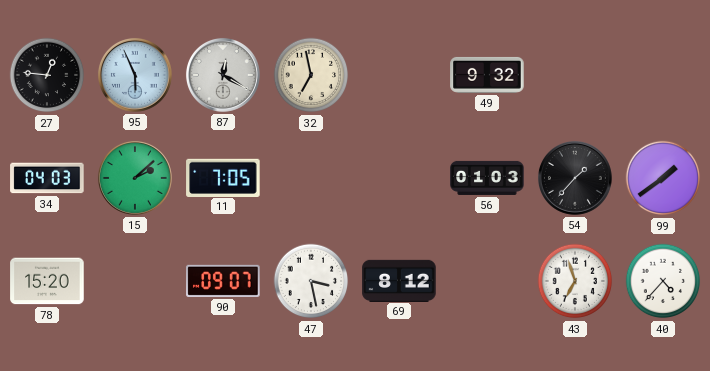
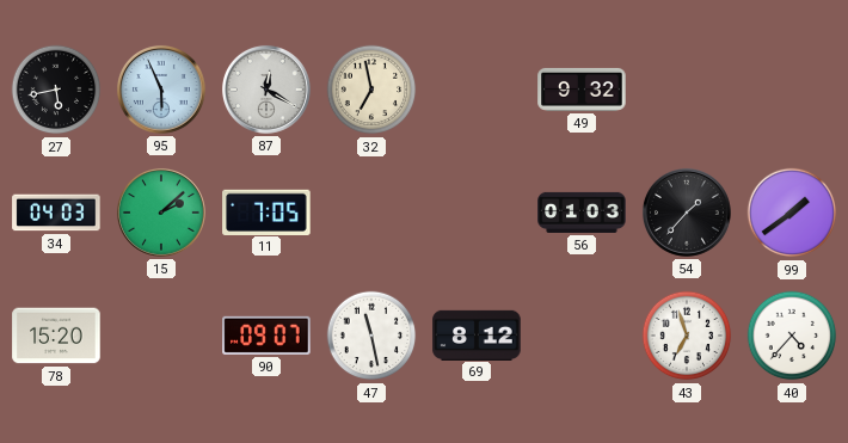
27: 12:46 -> 5:43
47: 3:28 -> 11:28
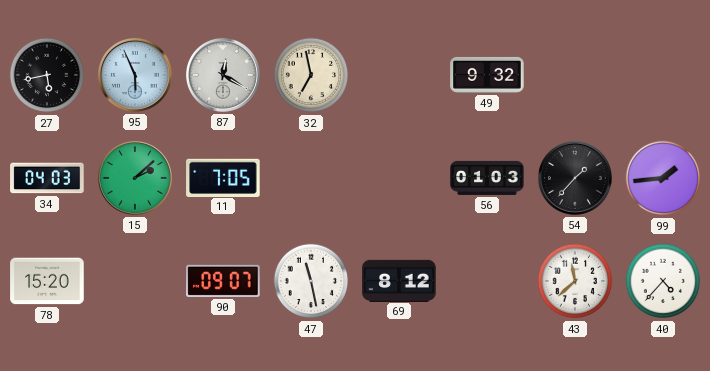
99: 1:39 -> 1:44
43: 6:57 -> 11:38
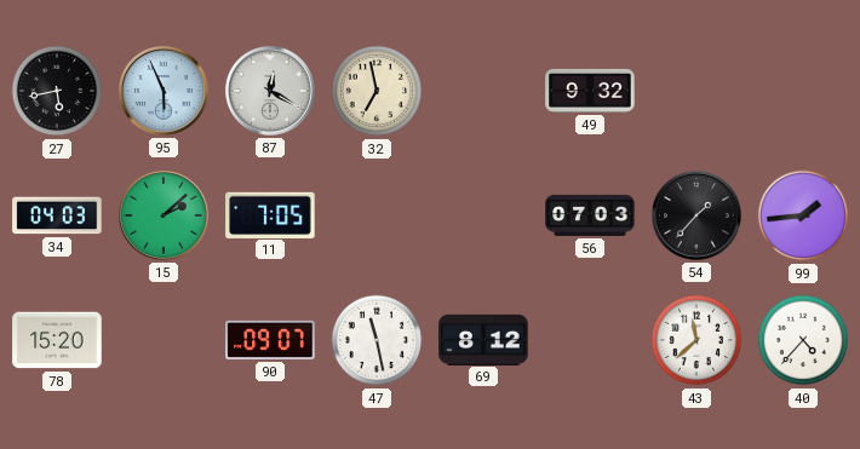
56: 01:03 -> 07:03
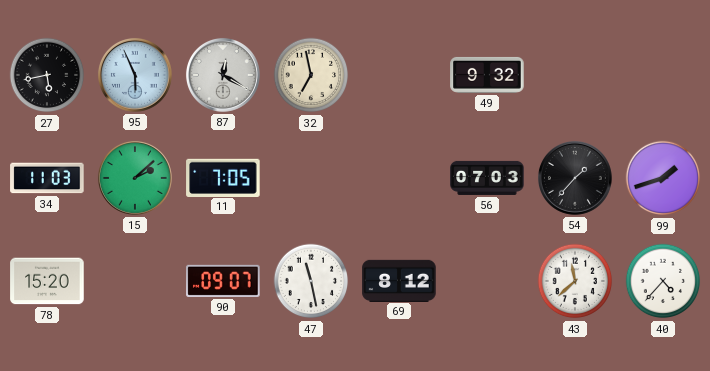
34: 04:03 -> 11:03
99: 1:44 -> 1:42
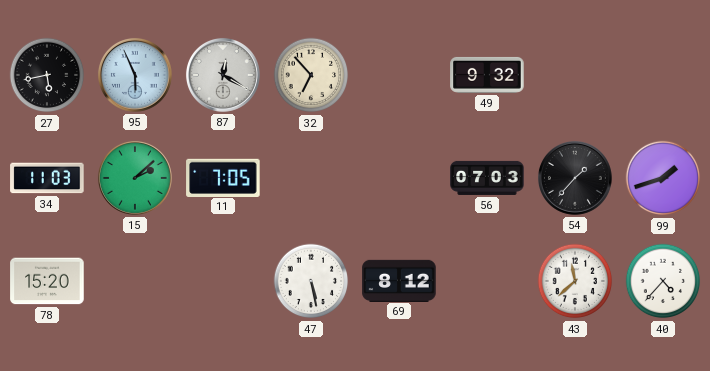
32: 6:58 -> 6:53
90: 09:07 -> none
47: 11:28 -> 5:28
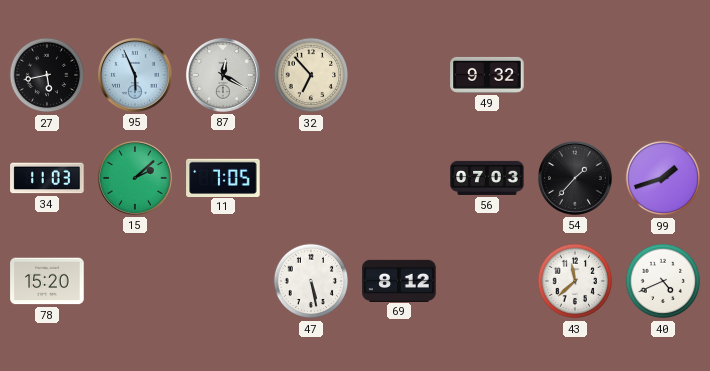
40: 4:37 -> 4:41
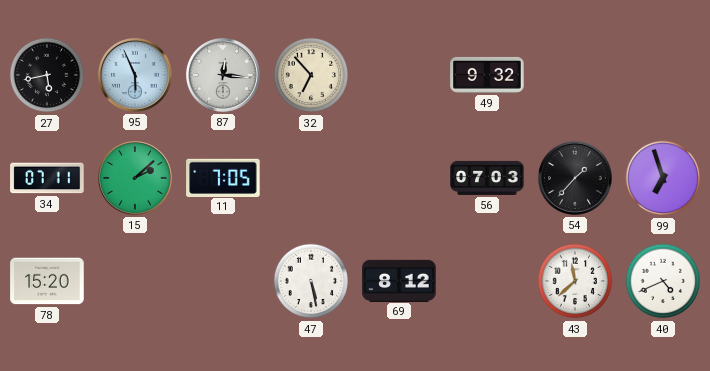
87: 12:20 -> 12:16
34: 11:03 -> 07:11
99: 1:42 -> 6:57
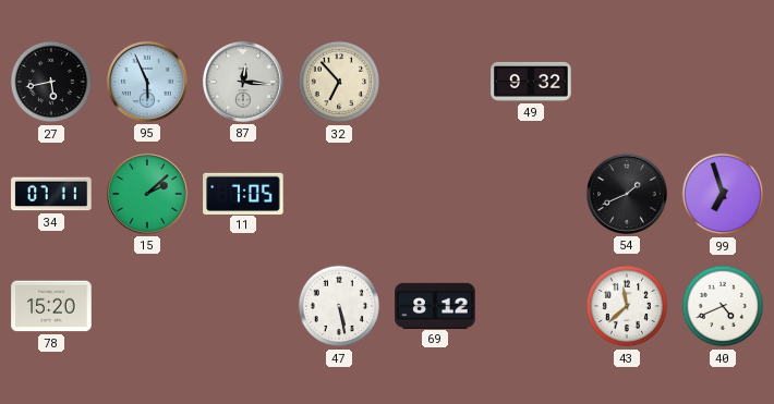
56: 07:03 -> none
54: 1:37 -> 1:41
